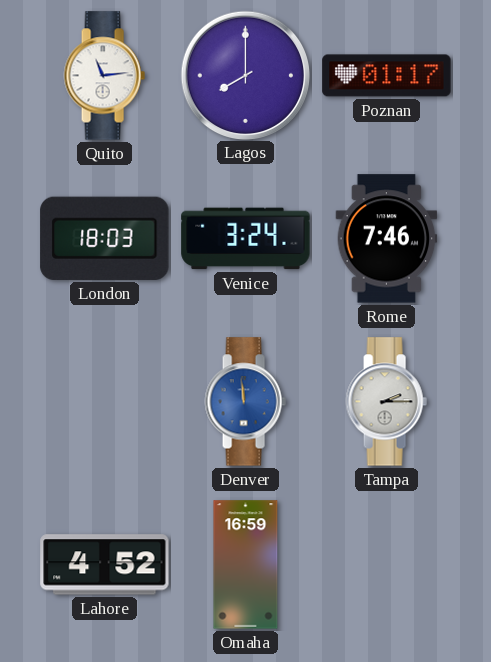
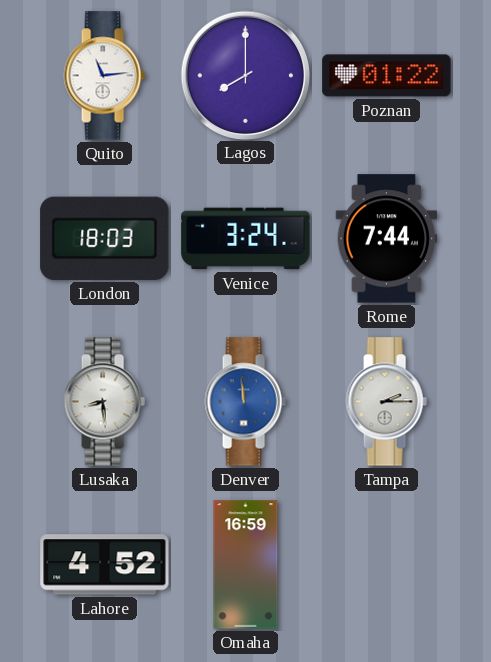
Poznan: 01:17 -> 01:22
Rome: 7:46 -> 7:44
Lusaka: none -> 8:29
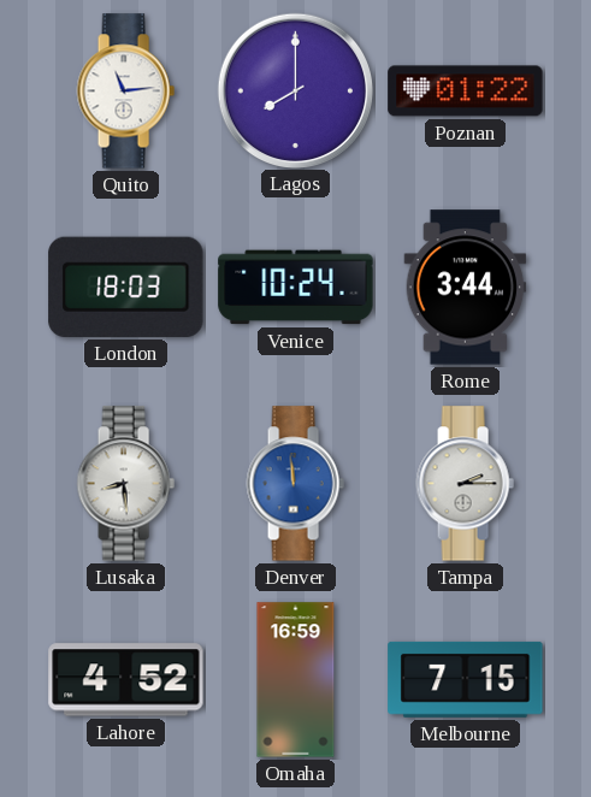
Venice: 3:24 -> 10:24
Rome: 7:44 -> 3:44
Melbourne: none -> 7:15
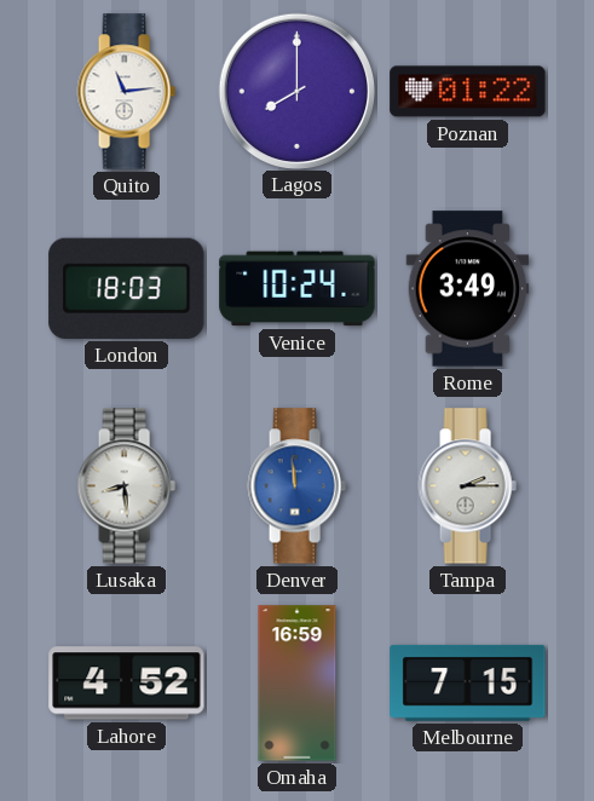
Rome: 3:44 -> 3:49
